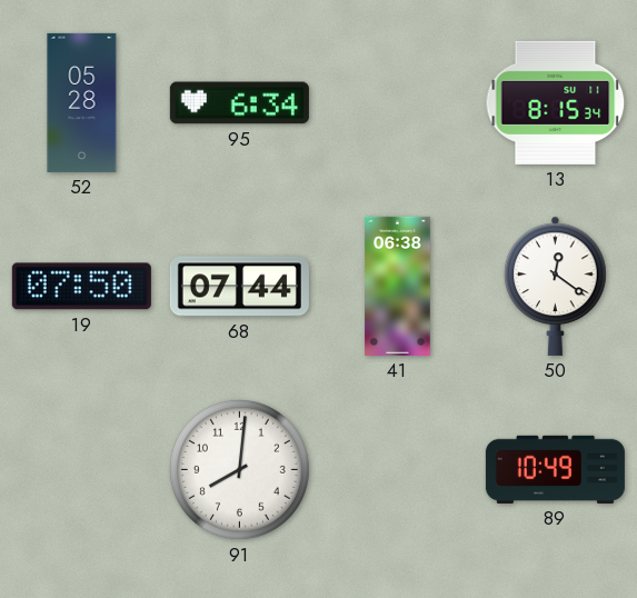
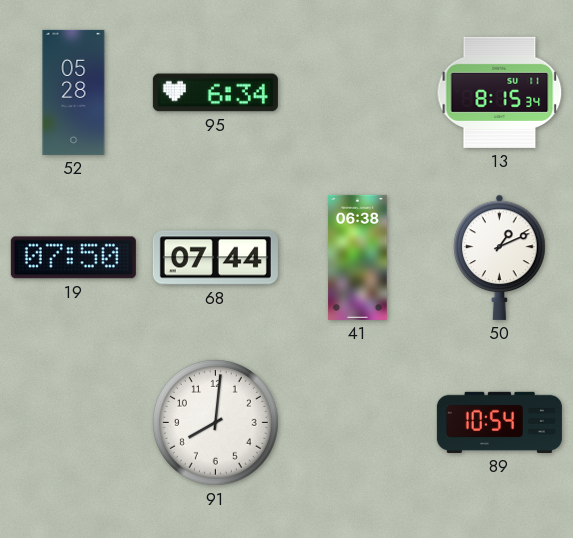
50: 12:21 -> 1:11
89: 10:49 -> 10:54
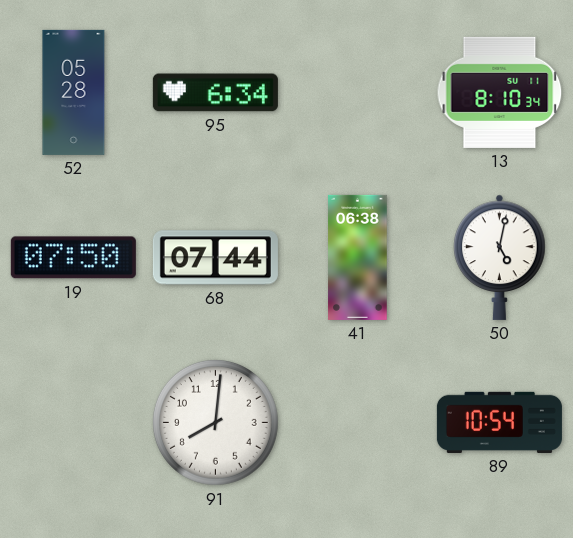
13: 8:15 -> 8:10
50: 1:11 -> 5:02
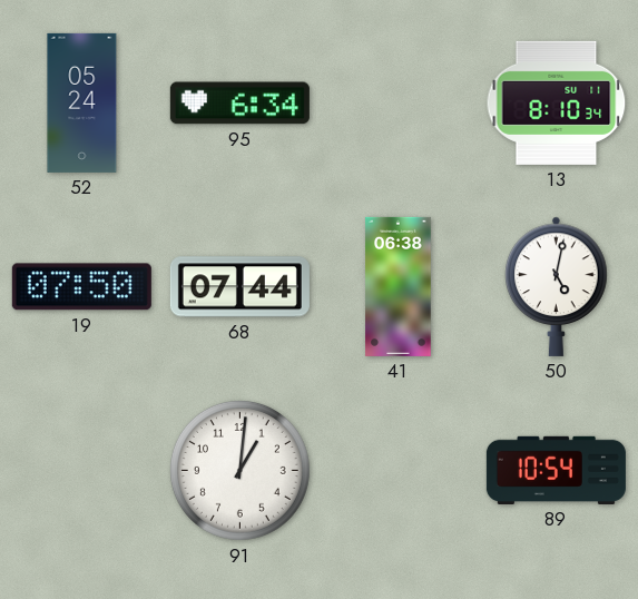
52: 05:28 -> 05:24
91: 8:01 -> 1:01
